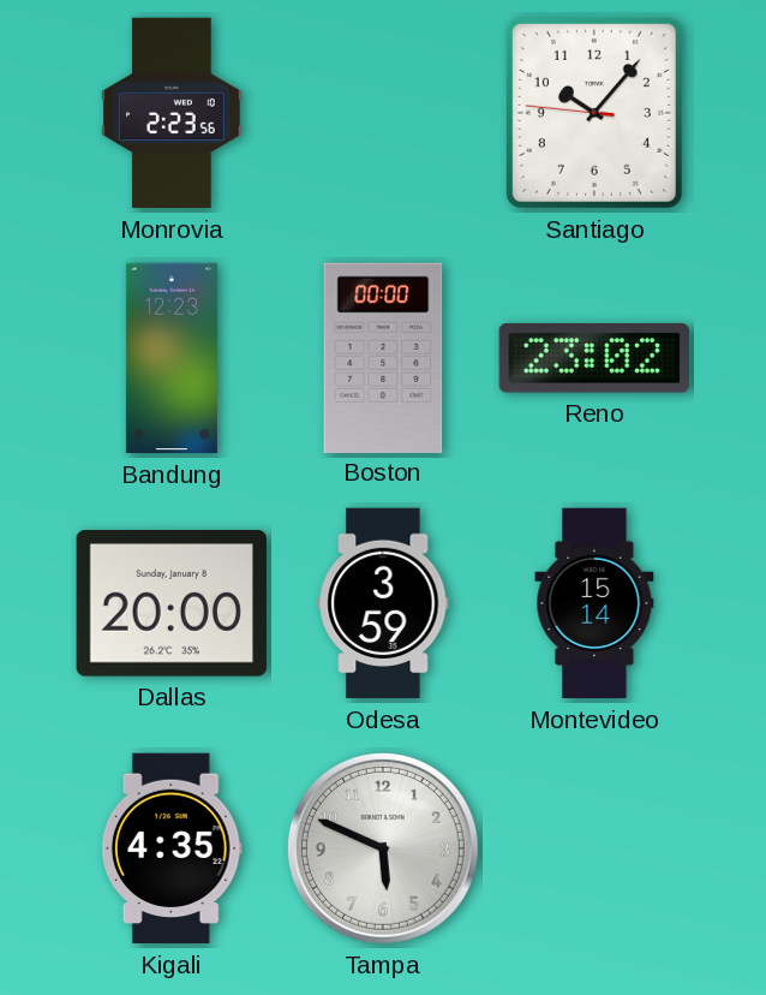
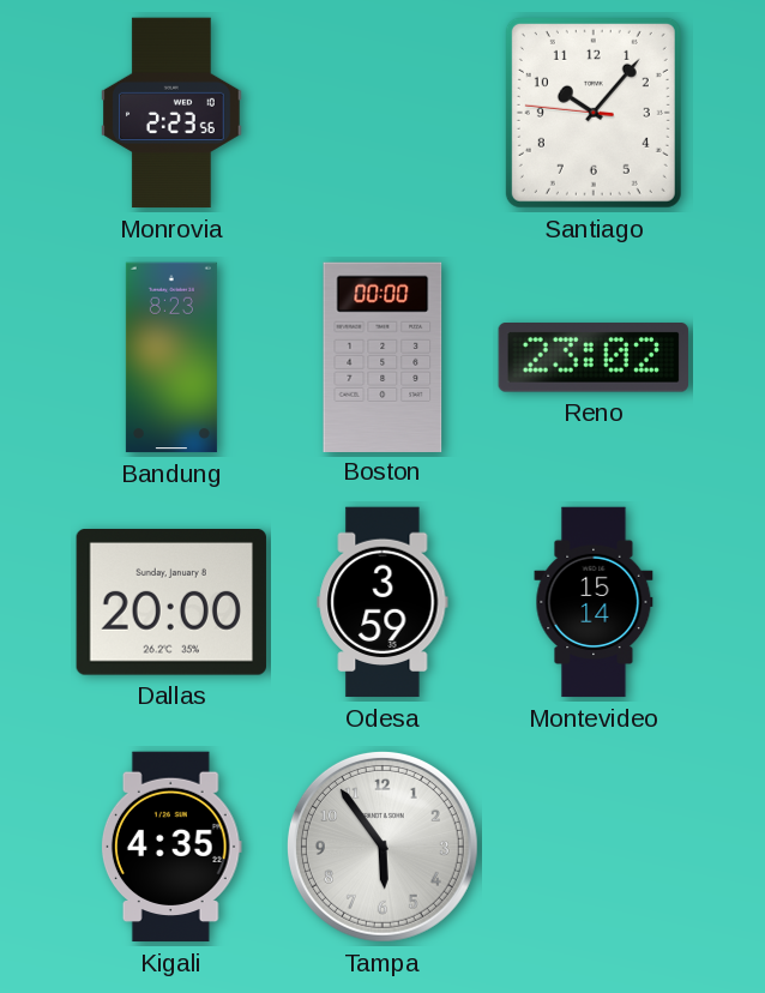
Bandung: 12:23 -> 8:23
Tampa: 5:49 -> 5:54
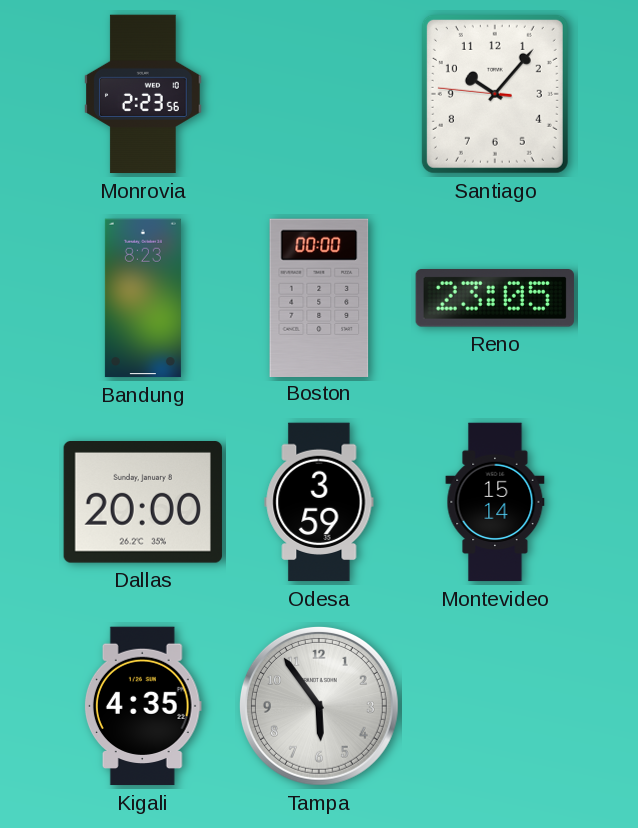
Reno: 23:02 -> 23:05
